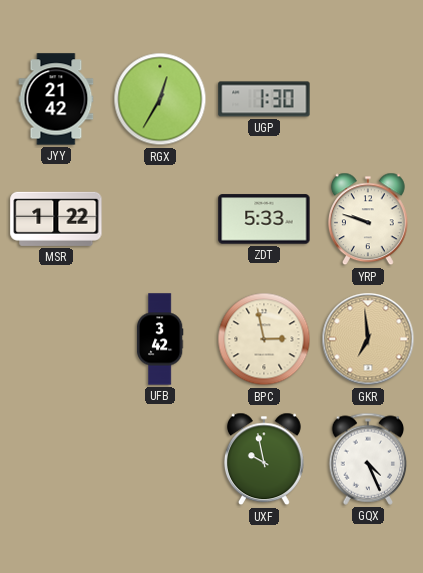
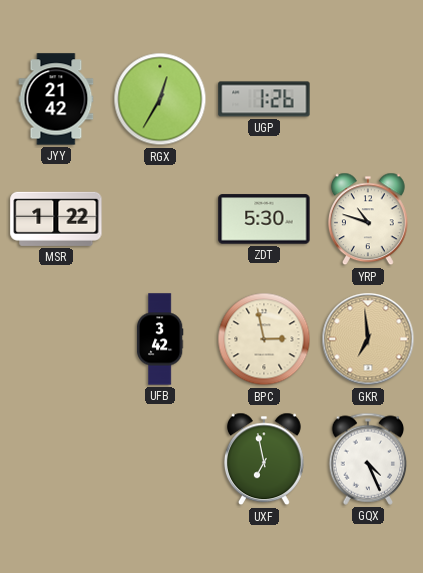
UGP: 1:30 -> 1:26
ZDT: 5:33 -> 5:30
YRP: 9:48 -> 10:48
UXF: 9:58 -> 6:58
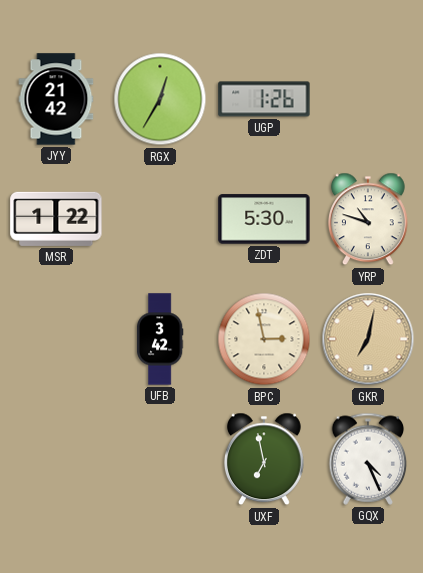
GKR: 6:59 -> 7:02
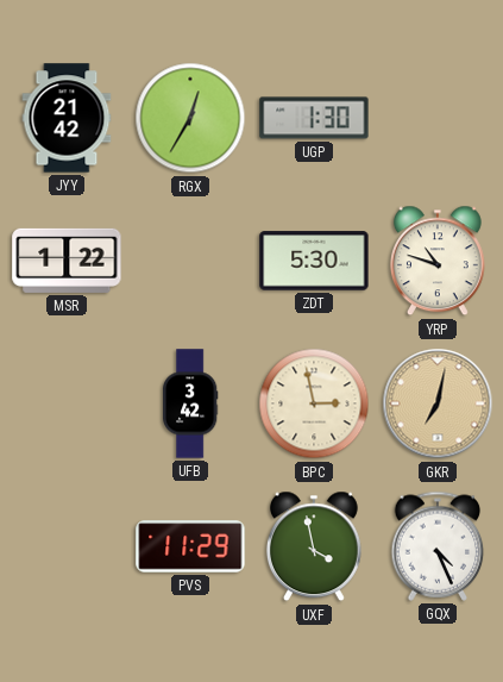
UGP: 1:26 -> 1:30
PVS: none -> 11:29
UXF: 6:58 -> 3:58
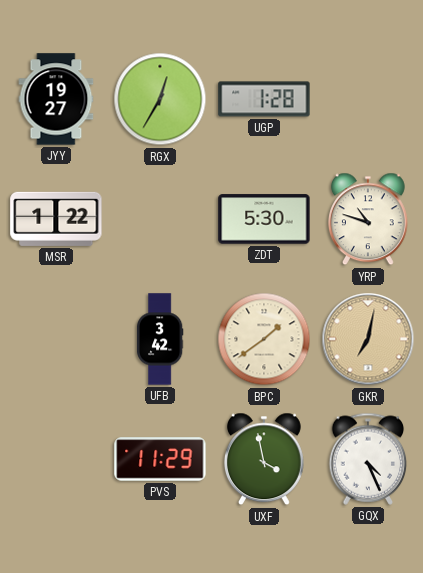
JYY: 21:42 -> 19:27
UGP: 1:30 -> 1:28
BPC: 2:58 -> 1:39
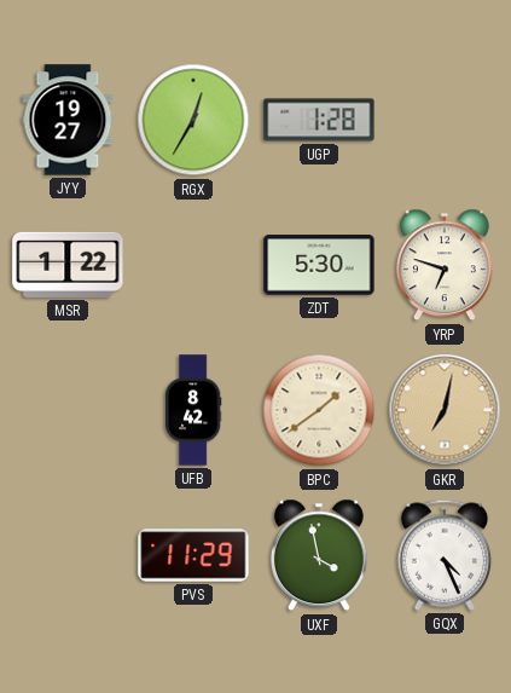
YRP: 10:48 -> 6:48
UFB: 3:42 -> 8:42
